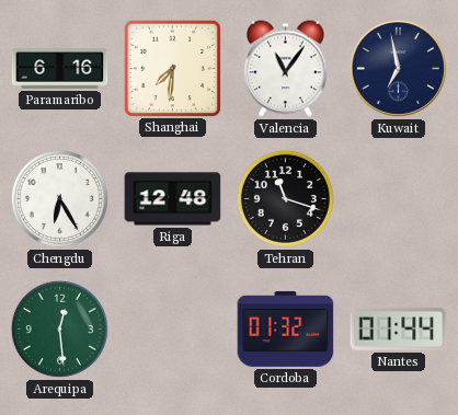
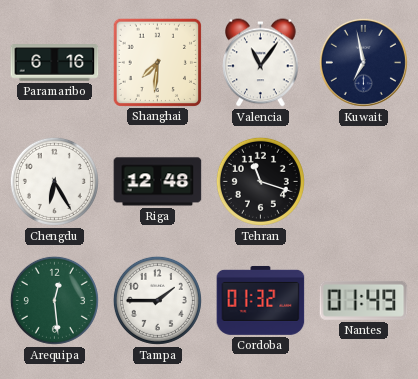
Tampa: none -> 1:45
Nantes: 01:44 -> 01:49
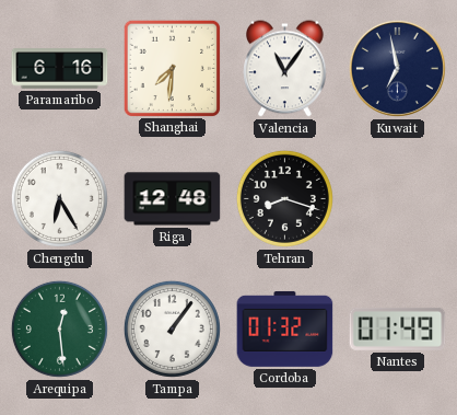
Tehran: 11:18 -> 8:18
Tampa: 1:45 -> 1:06
